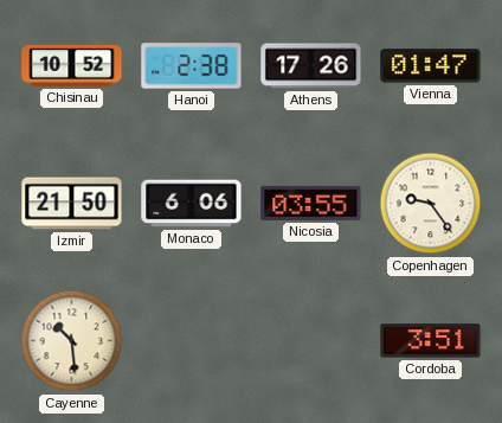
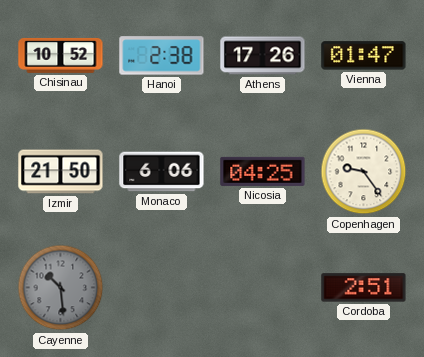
Nicosia: 03:55 -> 04:25
Cayenne dial: cream -> grey
Cordoba: 3:51 -> 2:51
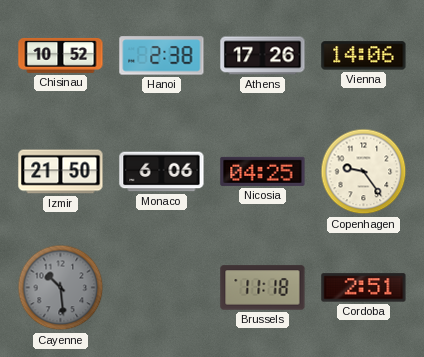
Vienna: 01:47 -> 14:06
Brussels: none -> 11:18
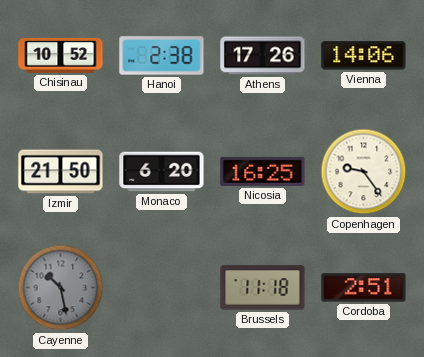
Monaco: 6:06 -> 6:20
Nicosia: 04:25 -> 16:25
Cayenne: 10:29 -> 10:28
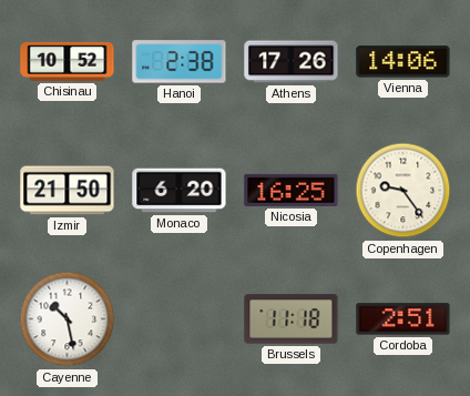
Cayenne dial: grey -> white
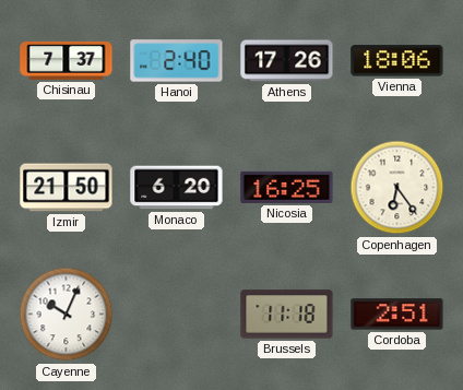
Chisinau: 10:52 -> 7:37
Hanoi: 2:38 -> 2:40
Vienna: 14:06 -> 18:06
Copenhagen: 9:24 -> 6:24
Cayenne: 10:28 -> 10:04
